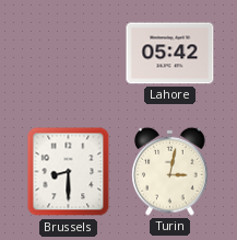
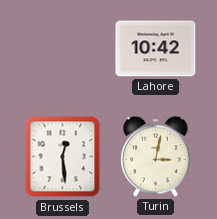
Lahore: 05:42 -> 10:42
Brussels: 8:30 -> 12:29
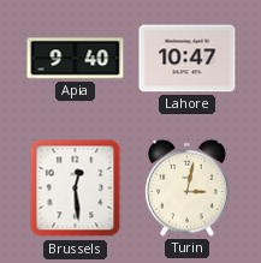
Apia: none -> 9:40
Lahore: 10:42 -> 10:47
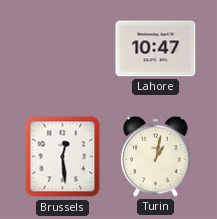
Apia: 9:40 -> none
Turin: 3:02 -> 1:02
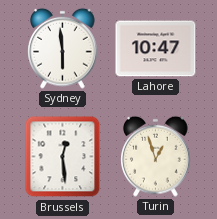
Sydney: none -> 5:59
Turin: 1:02 -> 12:57
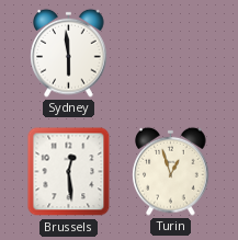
Lahore: 10:47 -> none
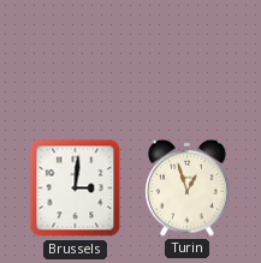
Sydney: 5:59 -> none
Brussels: 12:29 -> 3:01
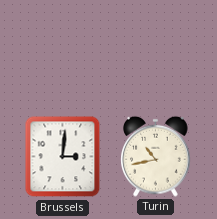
Turin: 12:57 -> 10:43
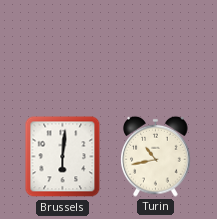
Brussels: 3:01 -> 6:01
